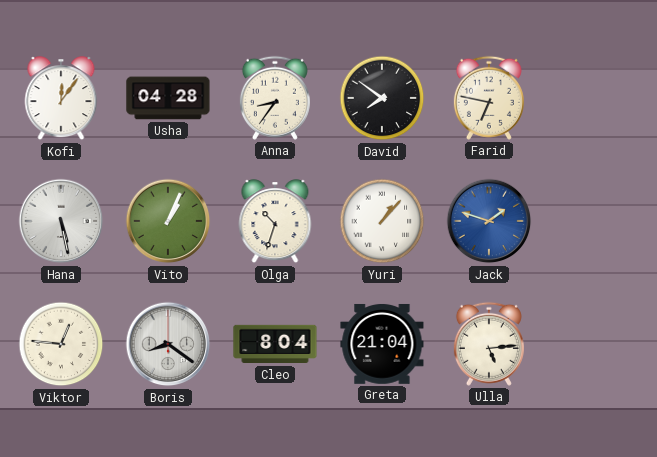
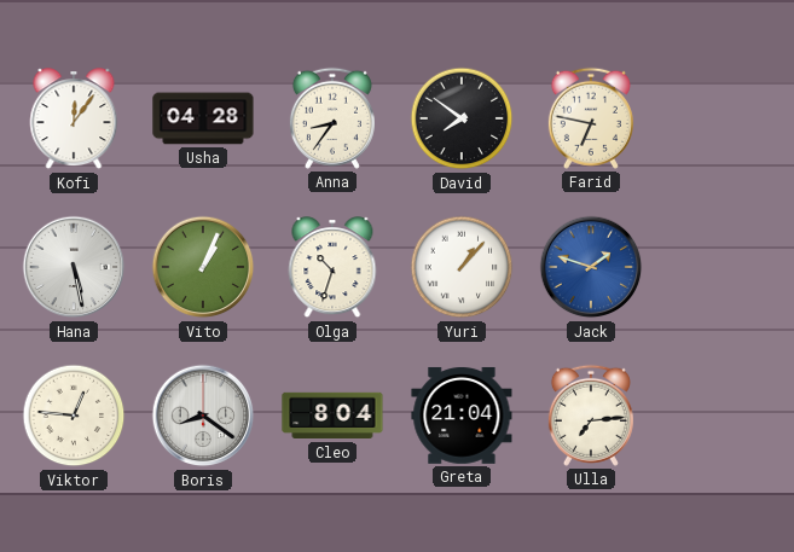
Ulla: 5:14 -> 7:14
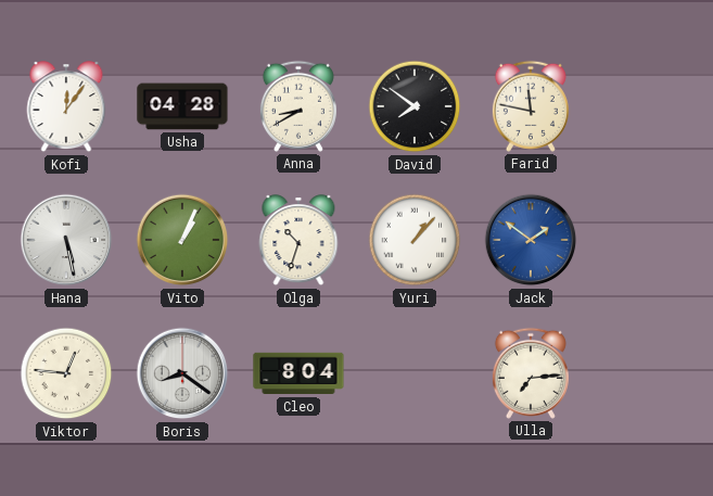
Anna: 8:36 -> 8:40
Farid: 6:47 -> 11:47
Jack: 1:48 -> 1:51
Greta: 21:04 -> none
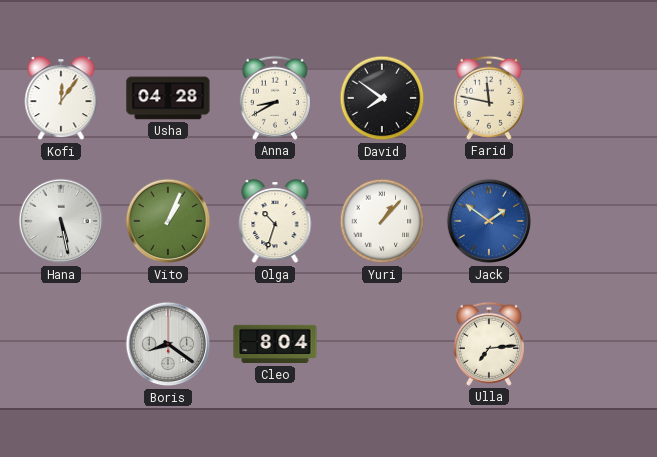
Viktor: 12:46 -> none
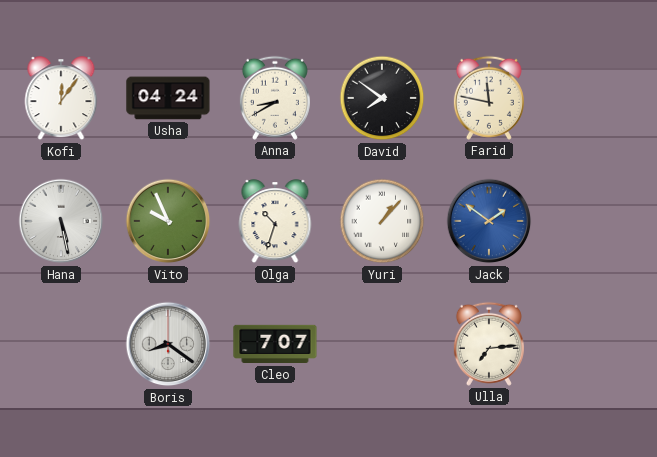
Usha: 04:28 -> 04:24
Vito: 1:04 -> 9:56
Cleo: 8:04 -> 7:07
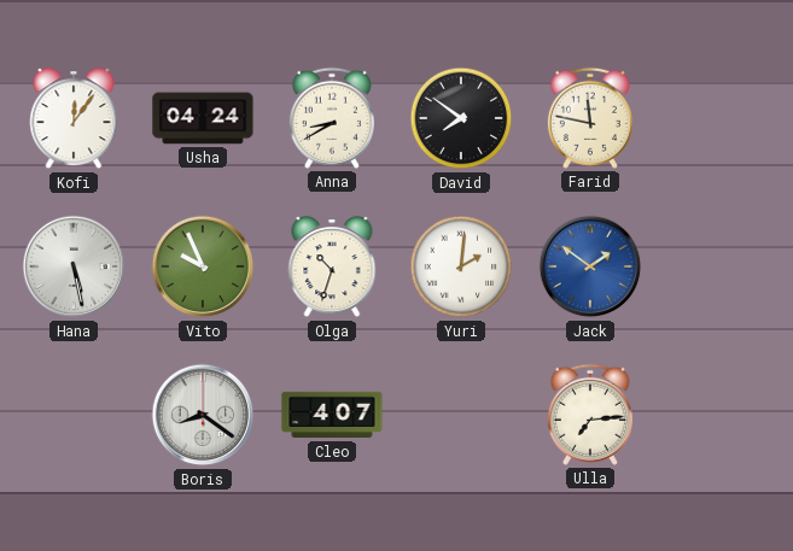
Yuri: 1:07 -> 2:01
Cleo: 7:07 -> 4:07
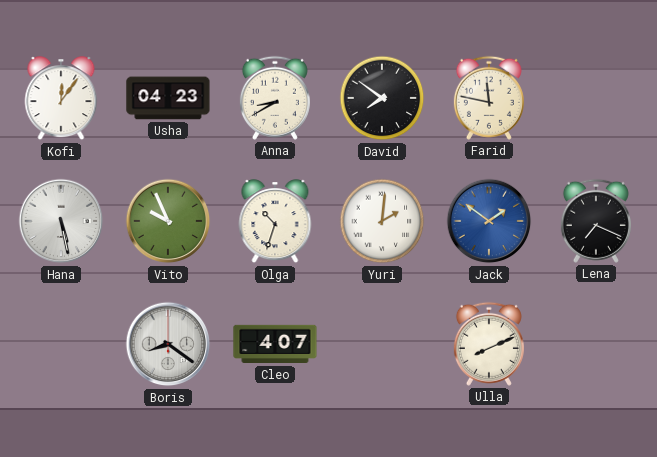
Usha: 04:24 -> 04:23
Lena: none -> 7:19
Ulla: 7:14 -> 8:11
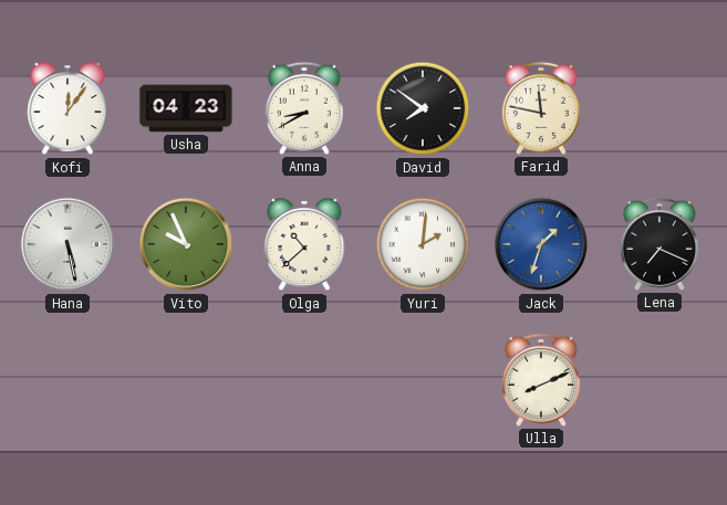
Olga: 10:33 -> 10:38
Jack: 1:51 -> 1:33
Boris: 8:21 -> none
Cleo: 4:07 -> none
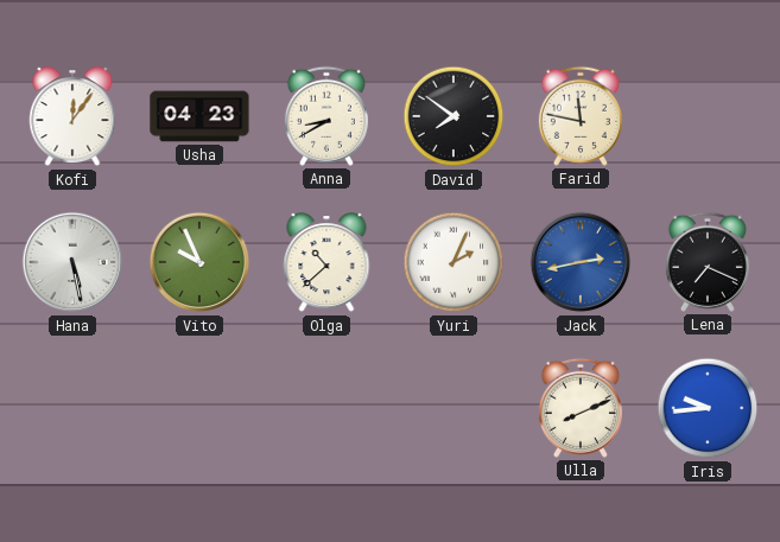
Yuri: 2:01 -> 2:04
Jack: 1:33 -> 2:43
Iris: none -> 9:44
